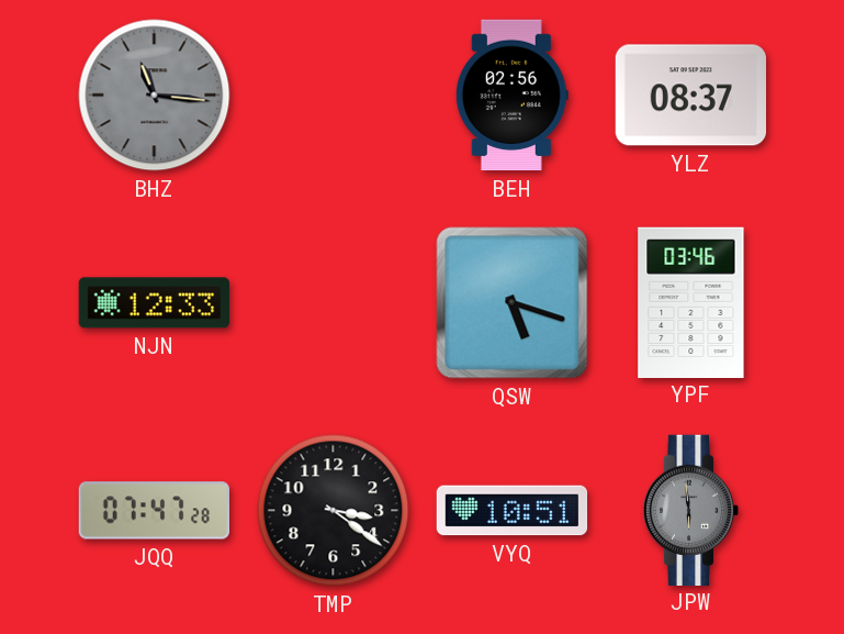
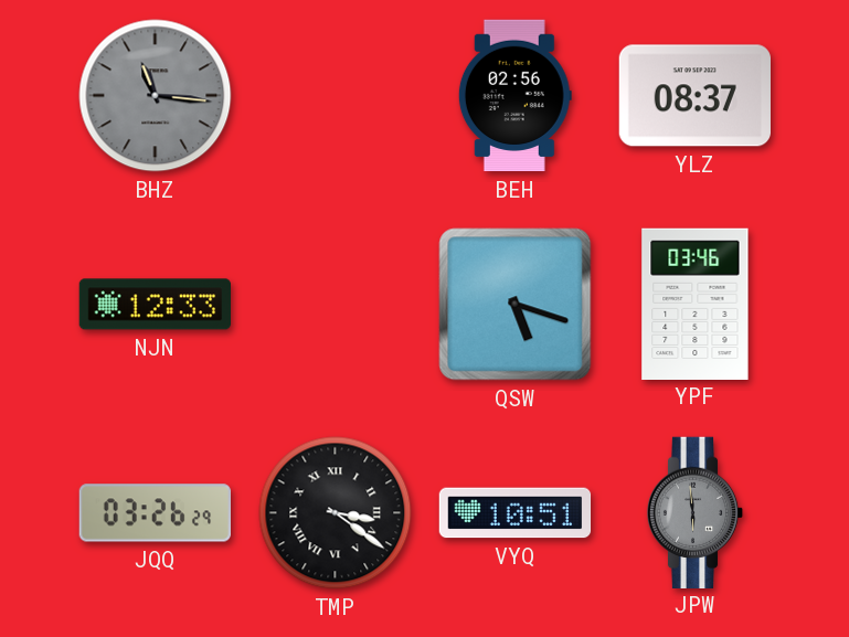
JQQ: 07:47 -> 03:26
TMP numerals: Arabic -> Roman
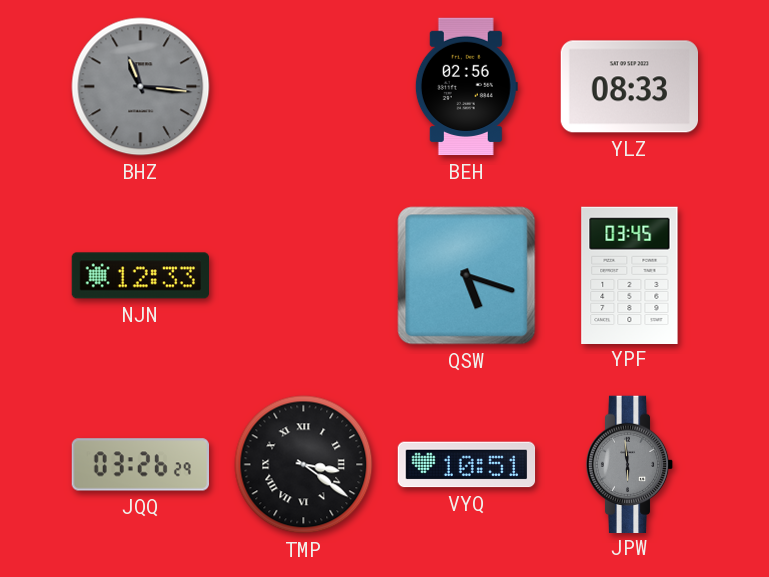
YLZ: 08:37 -> 08:33
YPF: 03:46 -> 03:45
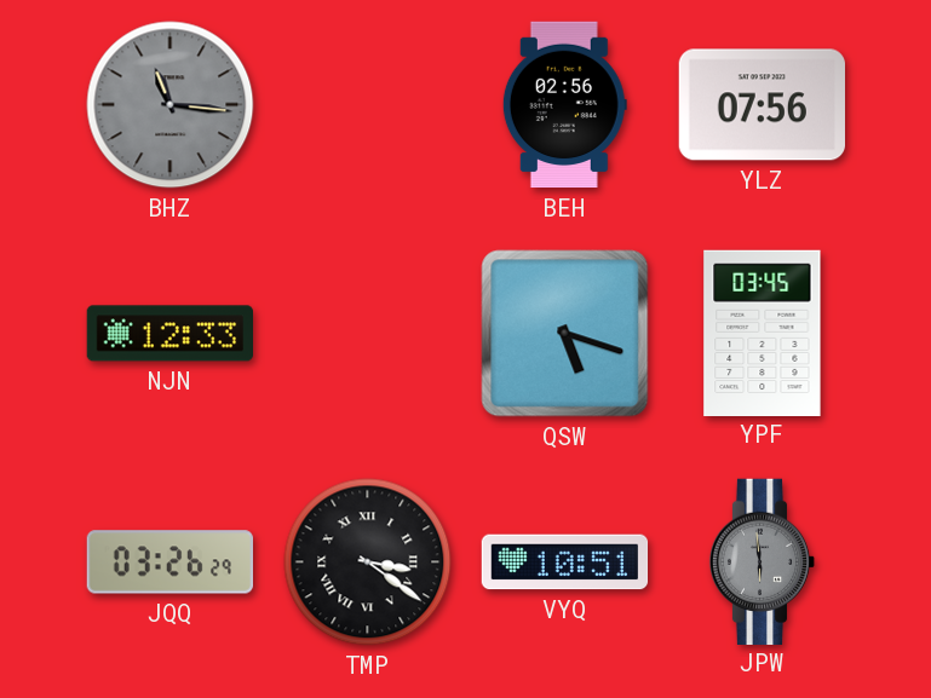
YLZ: 08:33 -> 07:56
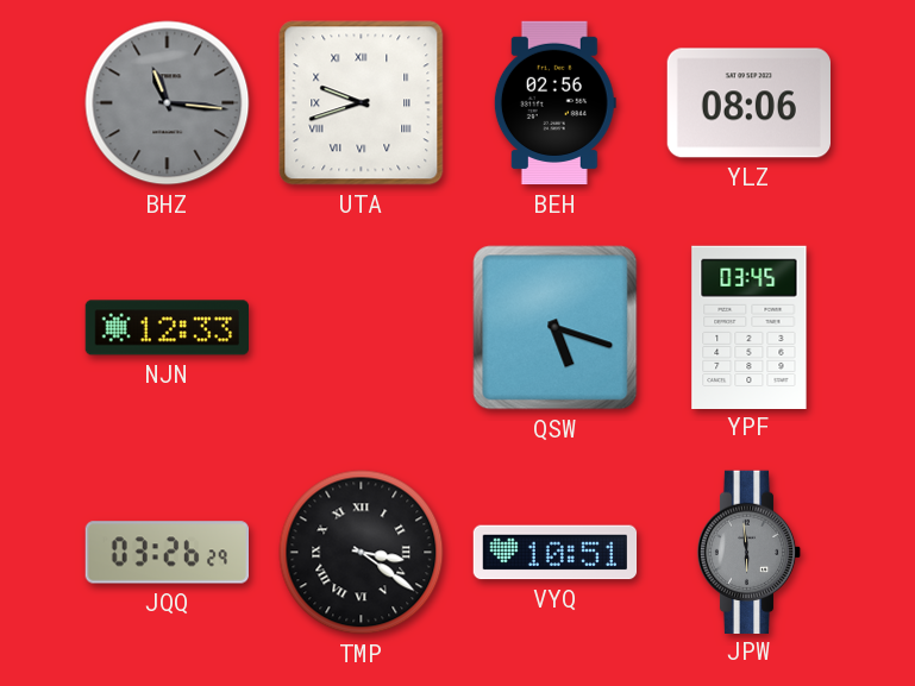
UTA: none -> 9:42
YLZ: 07:56 -> 08:06
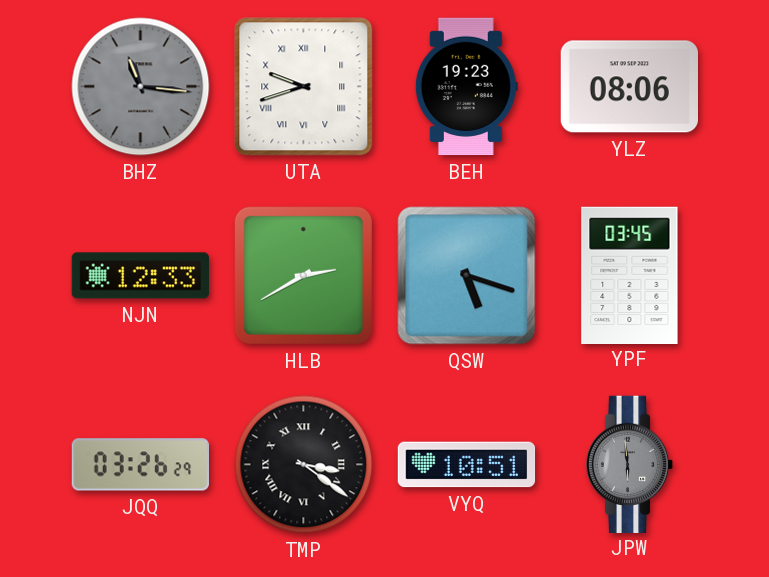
BEH: 02:56 -> 19:23
HLB: none -> 2:40
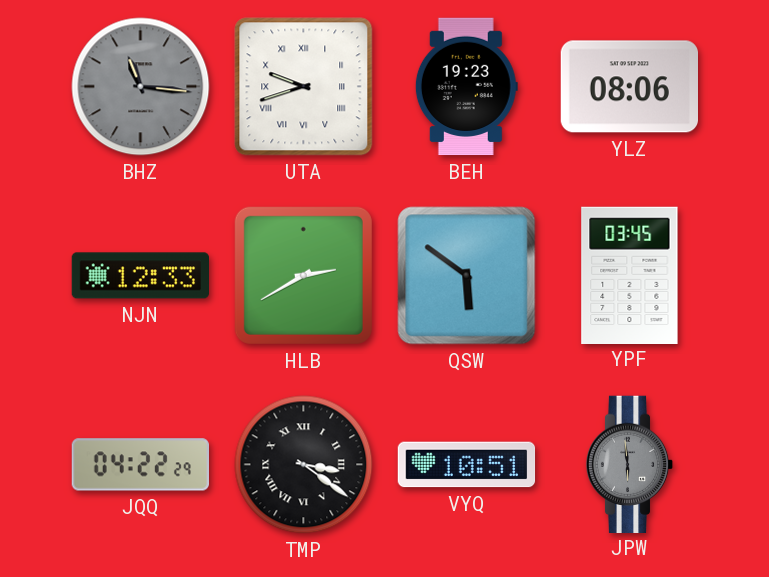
QSW: 5:18 -> 5:51
JQQ: 03:26 -> 04:22
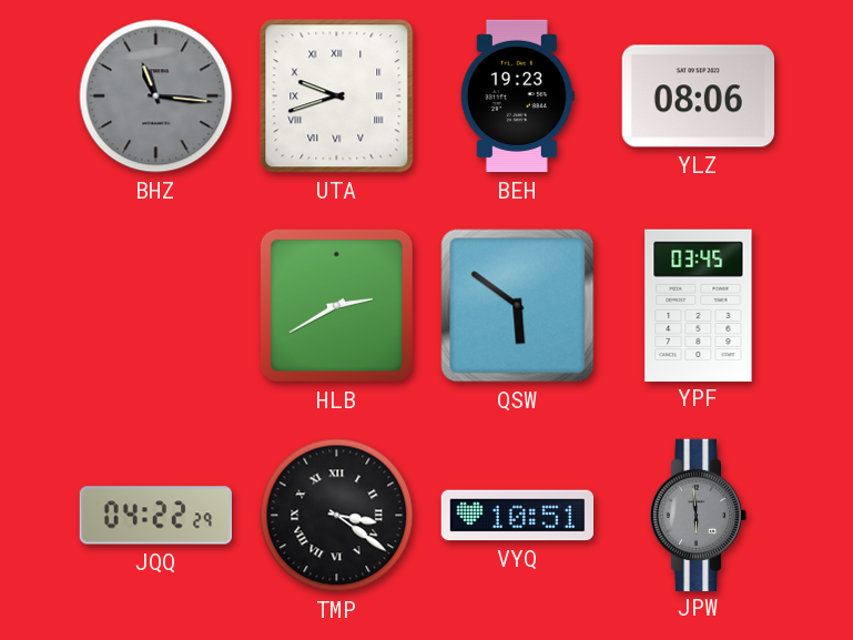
NJN: 12:33 -> none
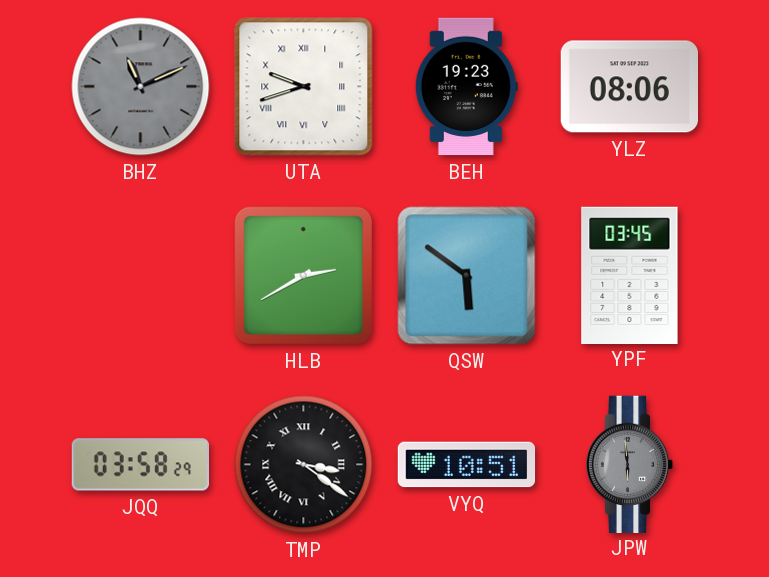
BHZ: 11:16 -> 11:11
JQQ: 04:22 -> 03:58
